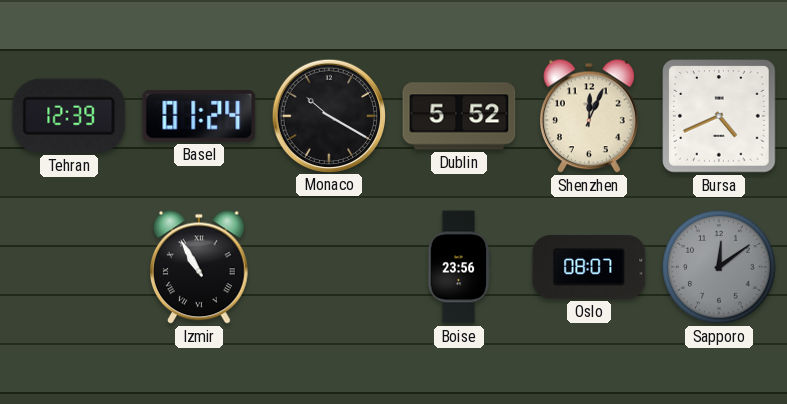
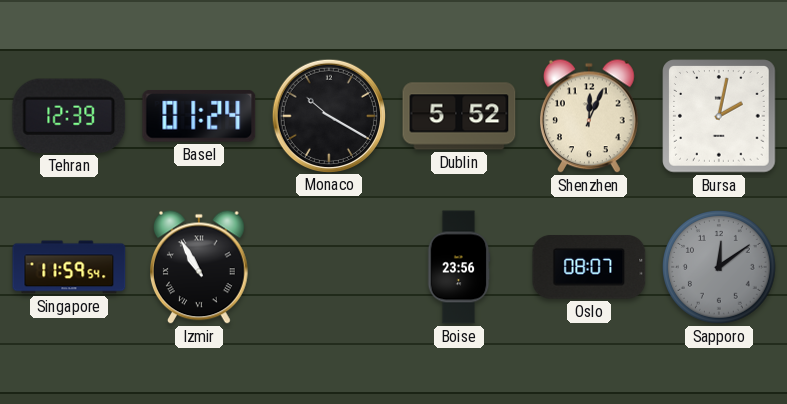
Bursa: 4:41 -> 2:02
Singapore: none -> 11:59
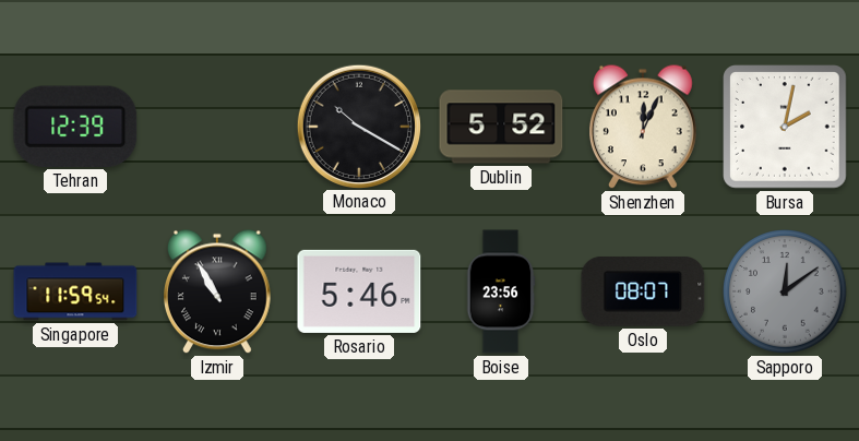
Basel: 01:24 -> none
Rosario: none -> 5:46
